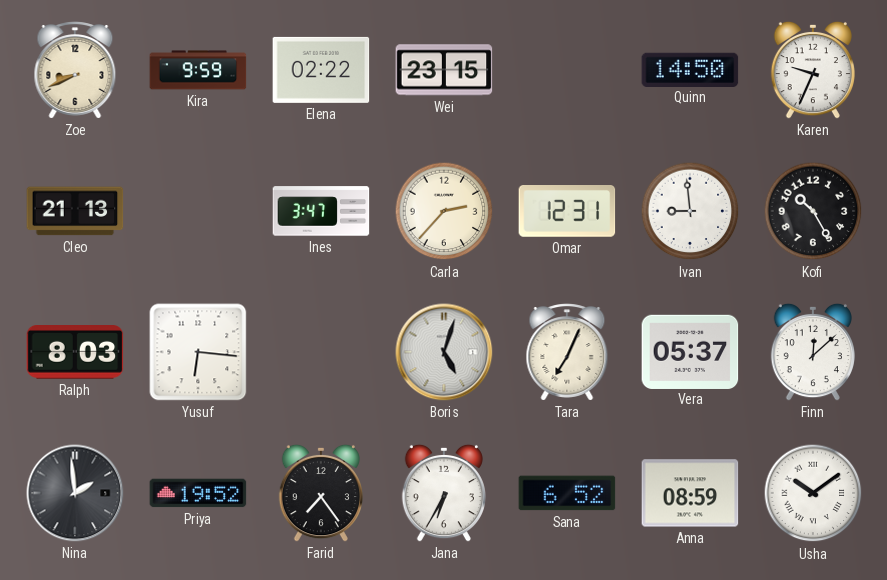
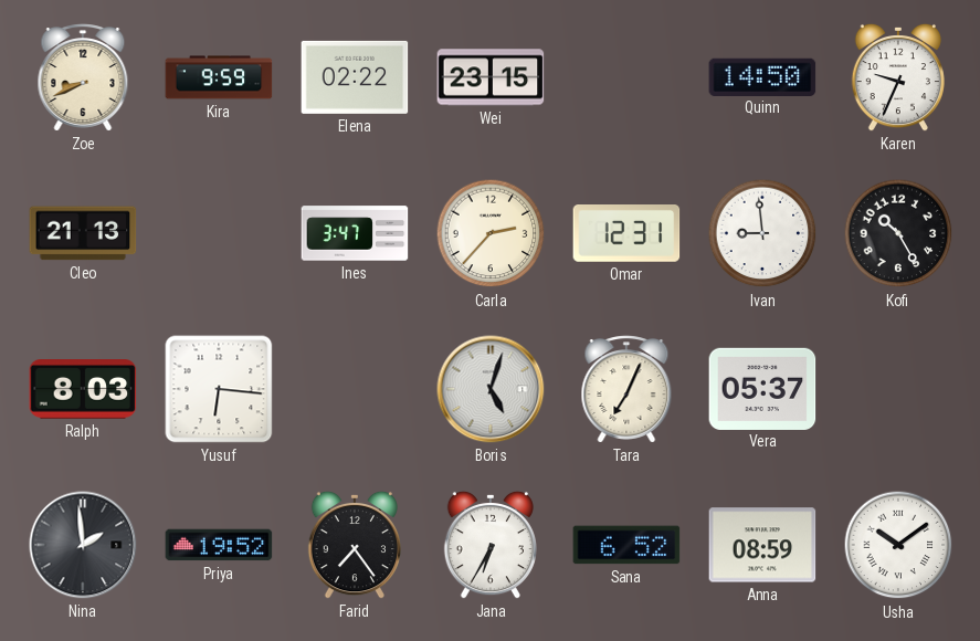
Finn: 12:08 -> none
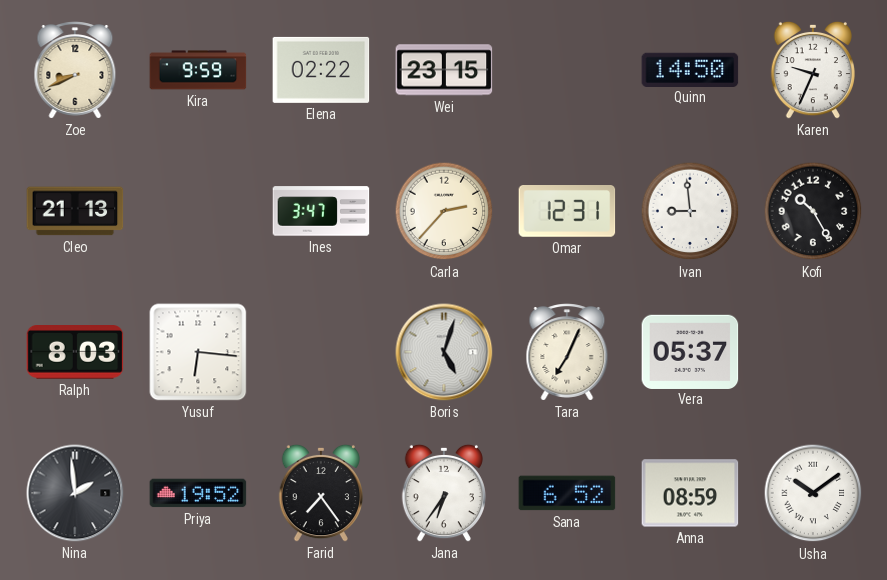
Jana: 6:35 -> 6:36
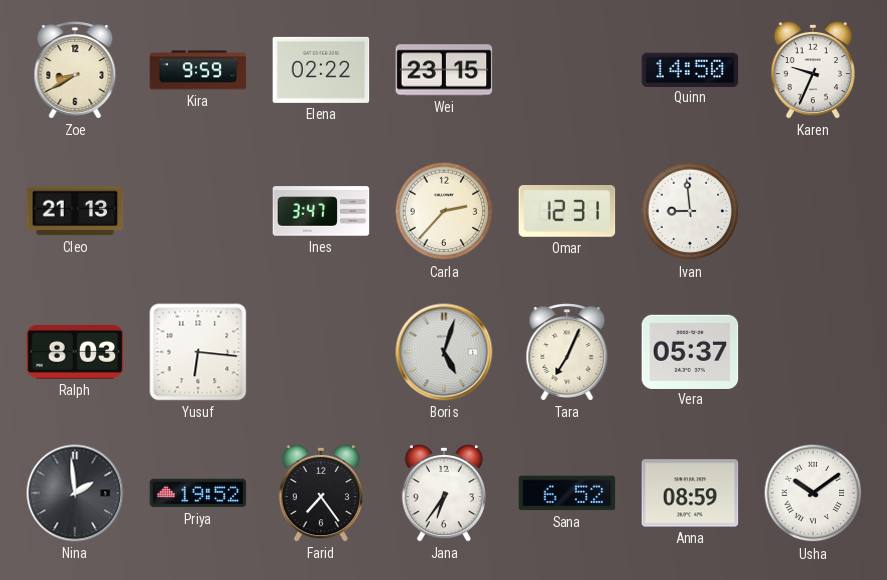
Zoe: 8:41 -> 8:40
Kofi: 10:25 -> none
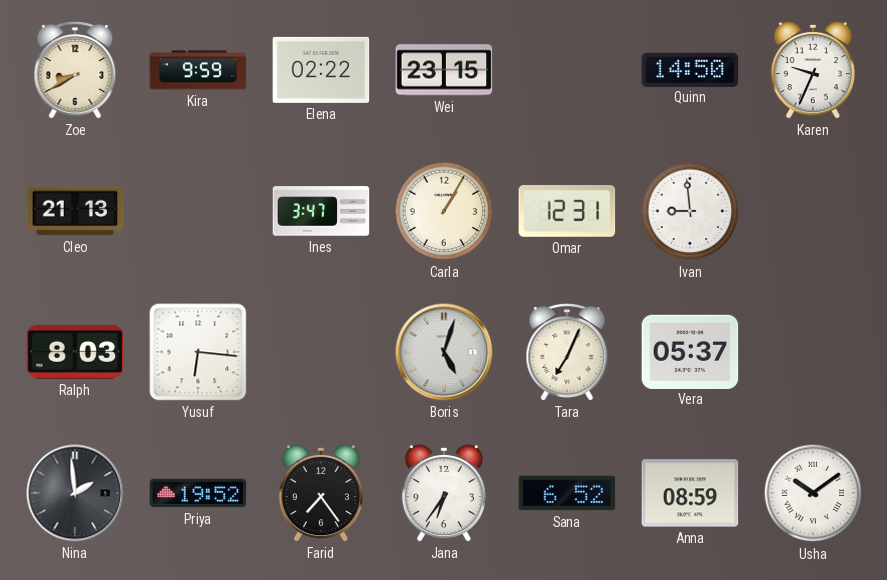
Carla: 2:37 -> 1:05
